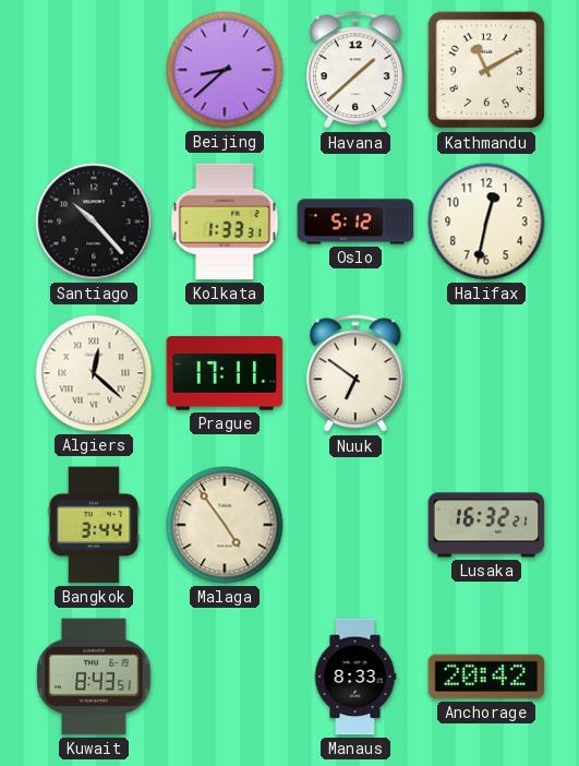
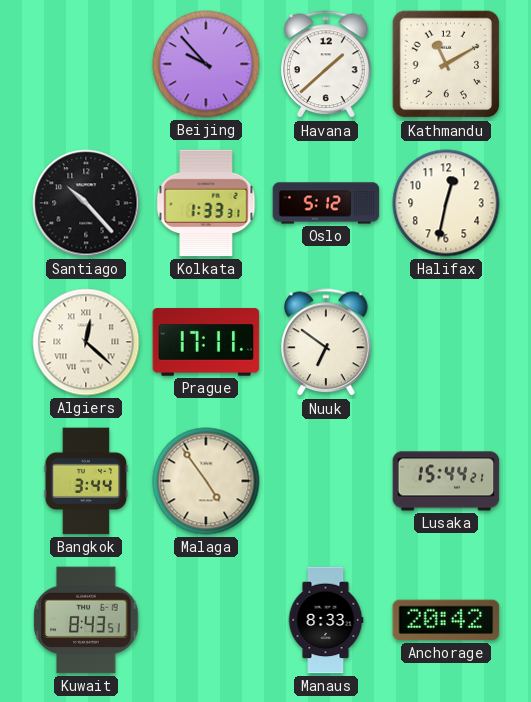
Beijing: 8:38 -> 9:53
Lusaka: 16:32 -> 15:44
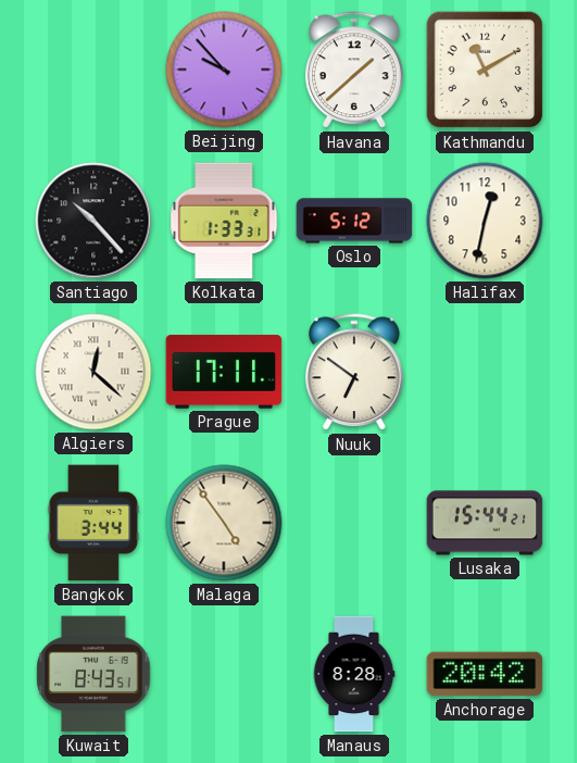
Manaus: 8:33 -> 8:28
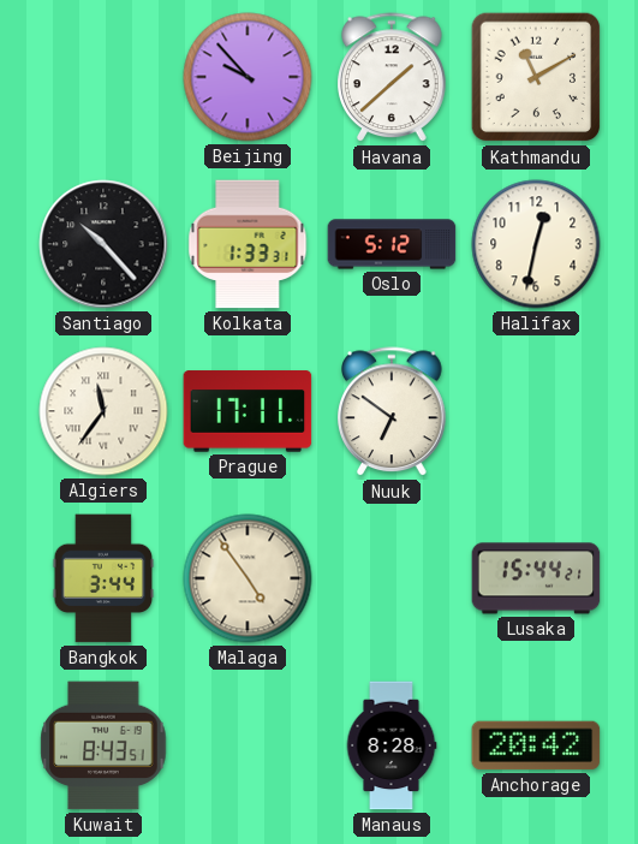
Algiers: 12:22 -> 11:36
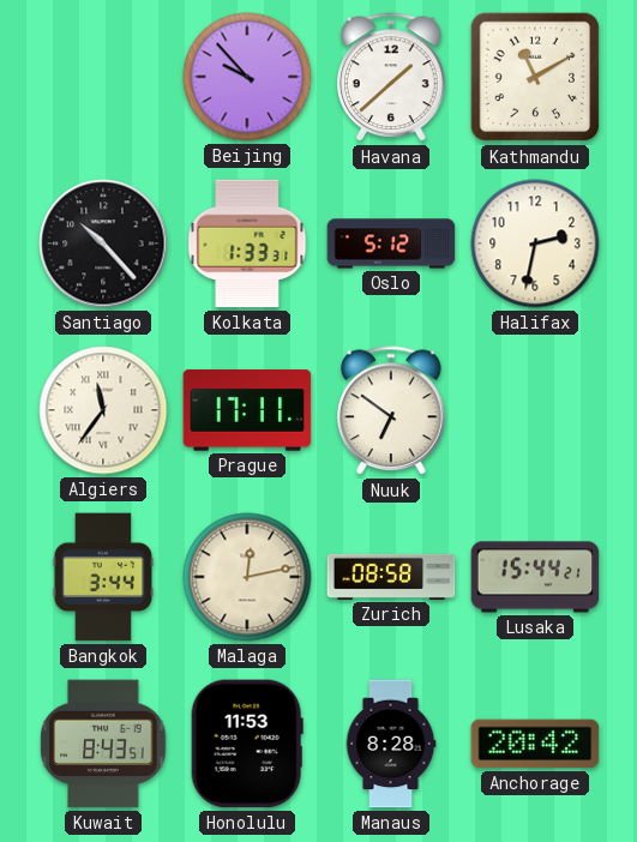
Halifax: 12:32 -> 2:32
Malaga: 4:54 -> 12:13
Zurich: none -> 08:58
Honolulu: none -> 11:53
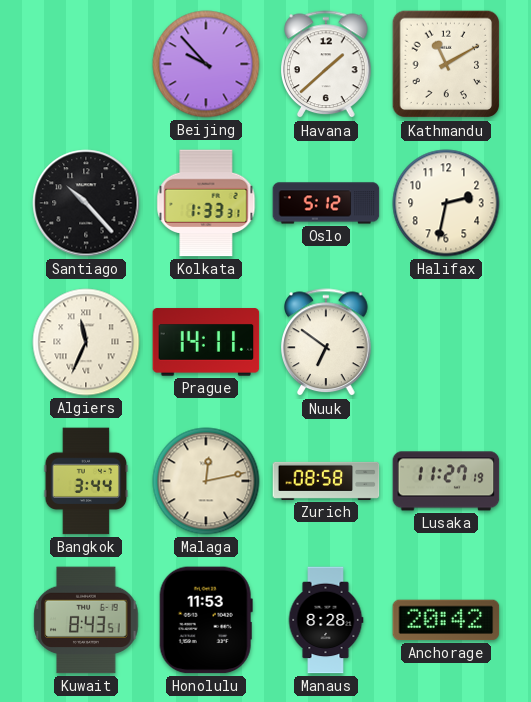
Algiers: 11:36 -> 11:34
Prague: 17:11 -> 14:11
Lusaka: 15:44 -> 11:27
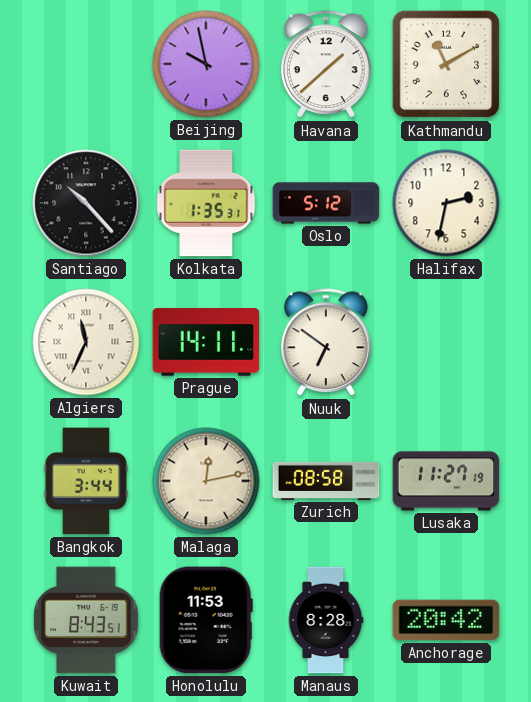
Beijing: 9:53 -> 9:58
Kolkata: 1:33 -> 1:35
